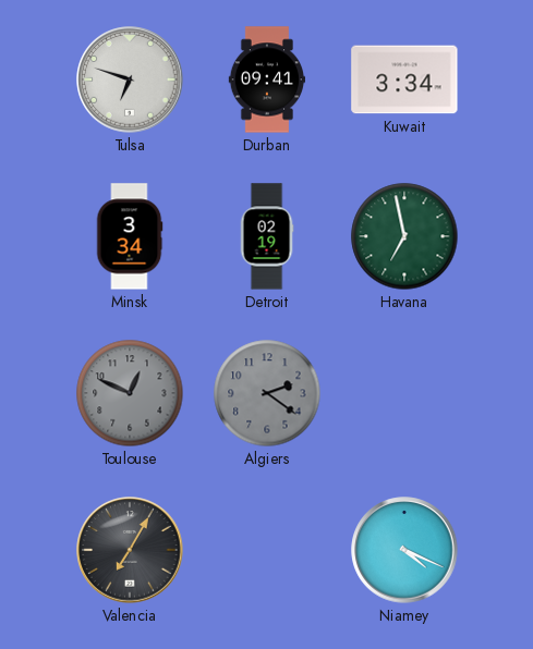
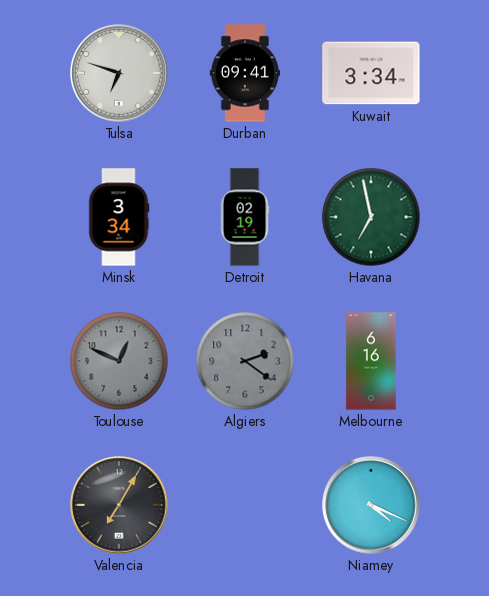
Melbourne: none -> 6:16
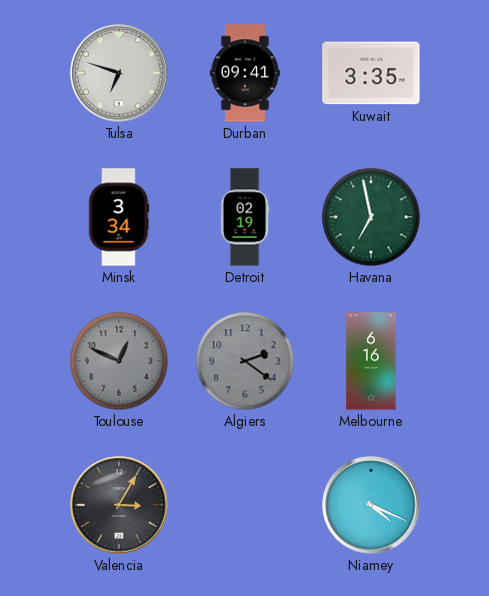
Kuwait: 3:34 -> 3:35
Valencia: 7:05 -> 3:05
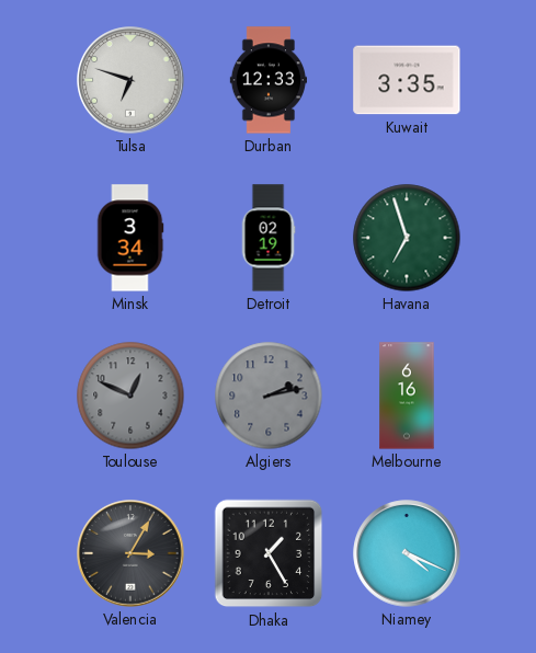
Durban: 09:41 -> 12:33
Havana: 6:58 -> 6:57
Algiers: 2:21 -> 2:13
Dhaka: none -> 1:25
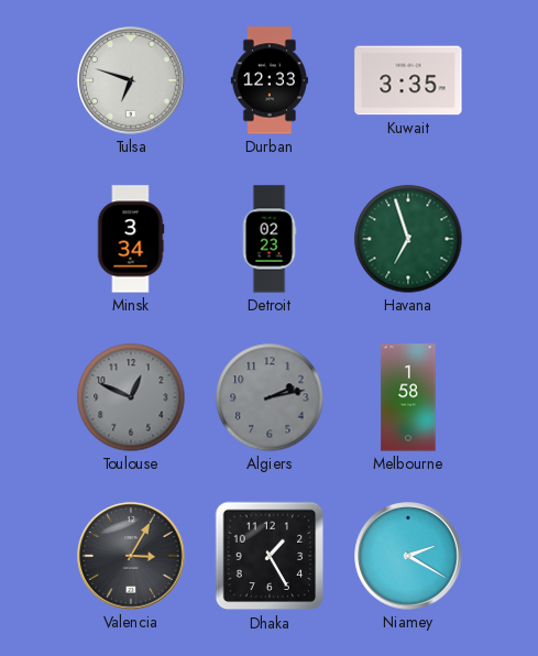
Detroit: 02:19 -> 02:23
Melbourne: 6:16 -> 1:58
Niamey: 4:19 -> 2:20
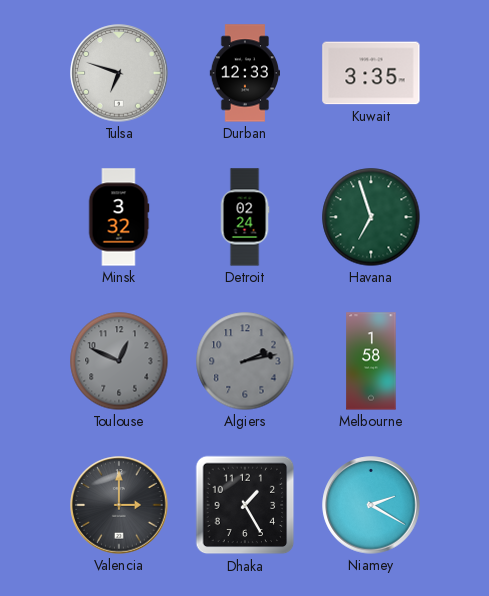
Minsk: 3:34 -> 3:32
Detroit: 02:23 -> 02:24
Valencia: 3:05 -> 3:00
